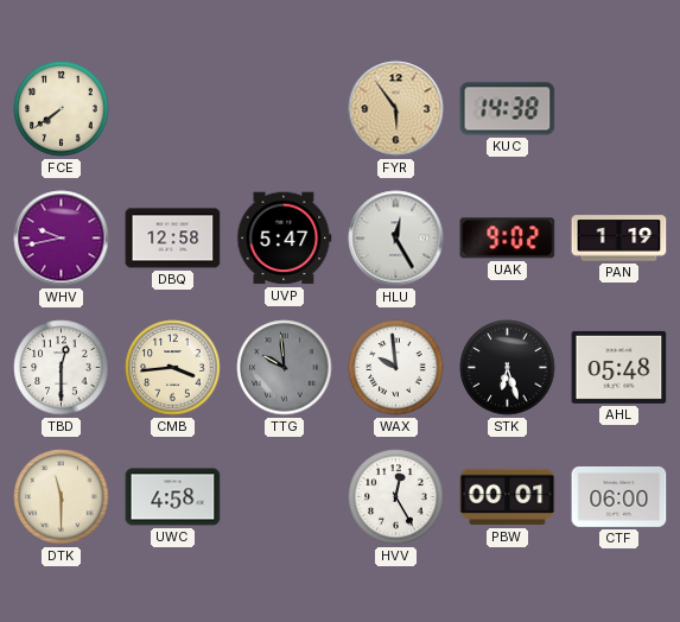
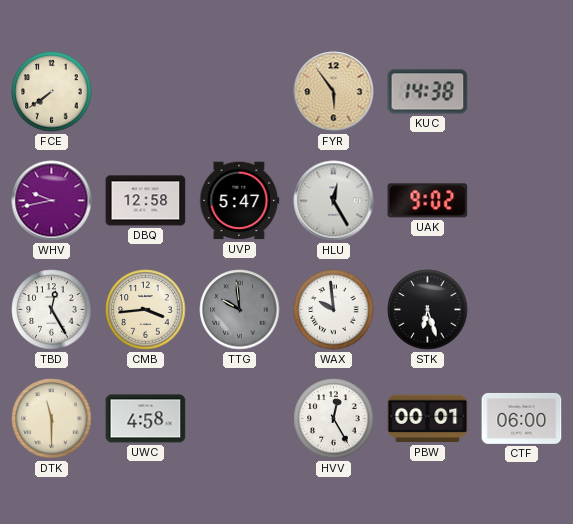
PAN: 1:19 -> none
TBD: 12:30 -> 12:25
AHL: 05:48 -> none
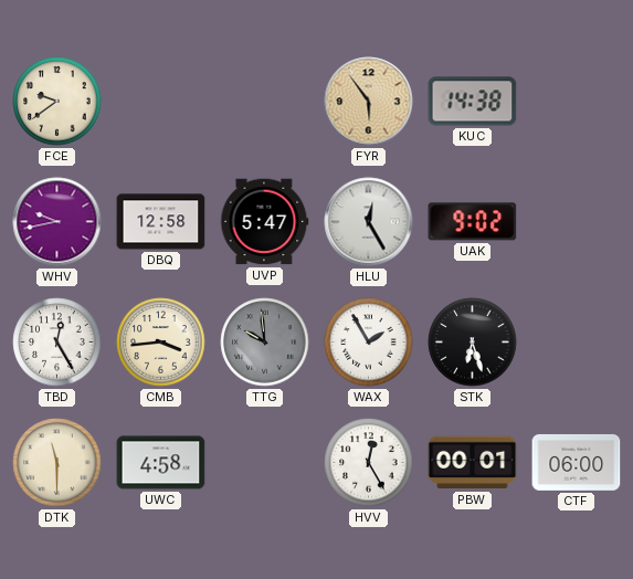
FCE: 7:39 -> 9:39
WAX: 9:59 -> 1:55
